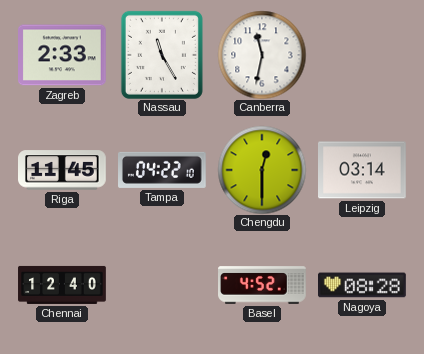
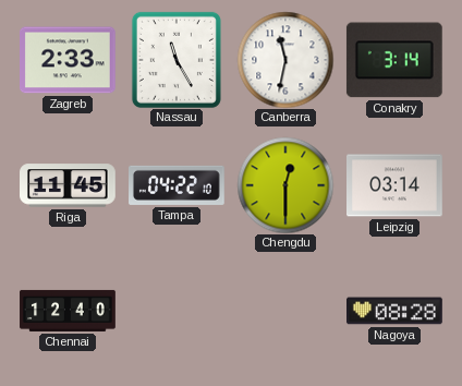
Conakry: none -> 3:14
Basel: 4:52 -> none
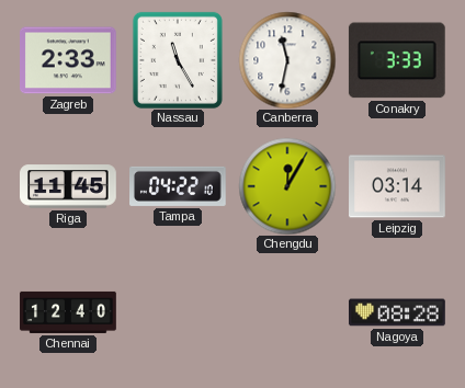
Conakry: 3:14 -> 3:33
Chengdu: 12:30 -> 12:05
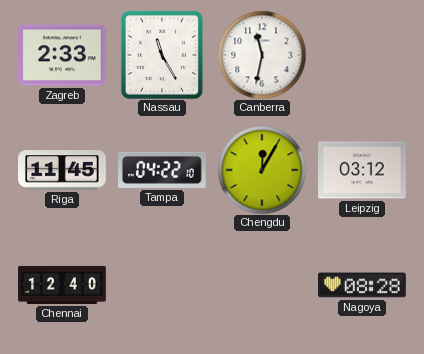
Conakry: 3:33 -> none
Leipzig: 03:14 -> 03:12
